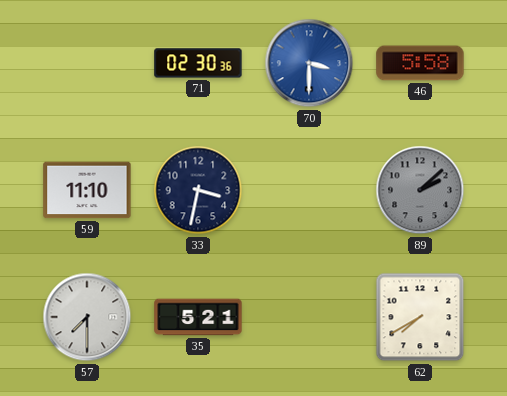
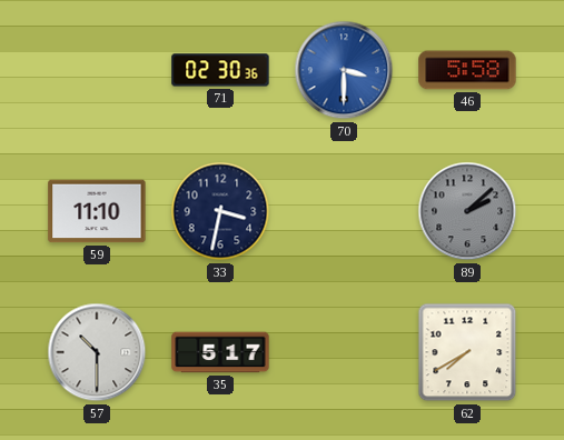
57: 7:30 -> 10:30
35: 5:21 -> 5:17
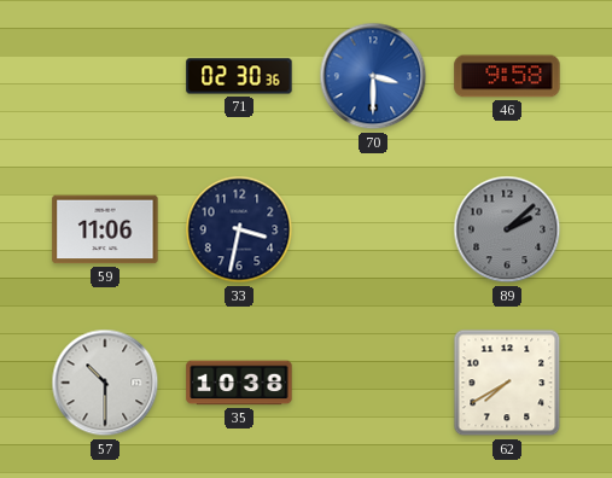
46: 5:58 -> 9:58
59: 11:10 -> 11:06
35: 5:17 -> 10:38
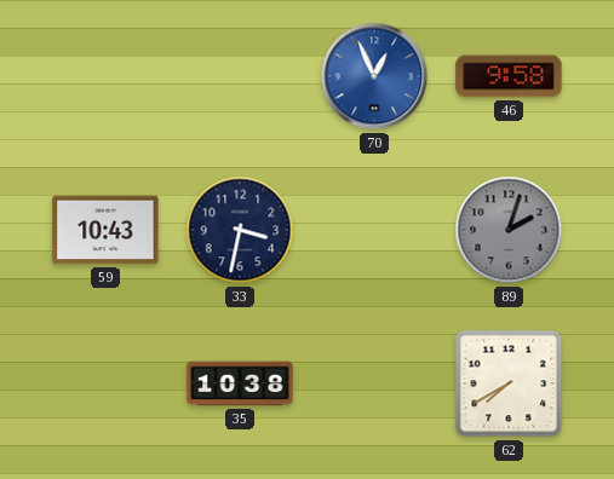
71: 02:30 -> none
70: 3:30 -> 12:56
59: 11:06 -> 10:43
89: 2:08 -> 2:03
57: 10:30 -> none
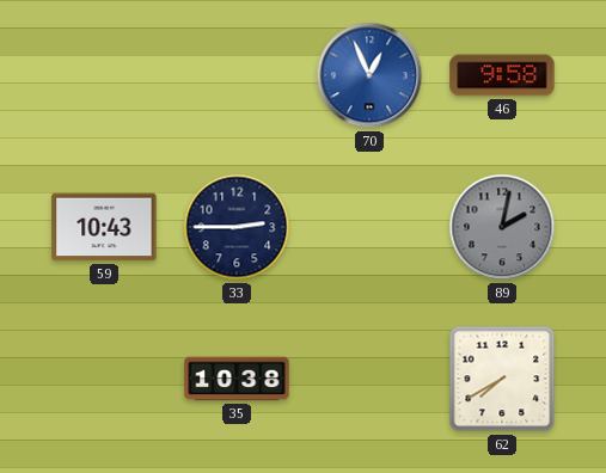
33: 3:32 -> 2:45
89: 2:03 -> 2:02
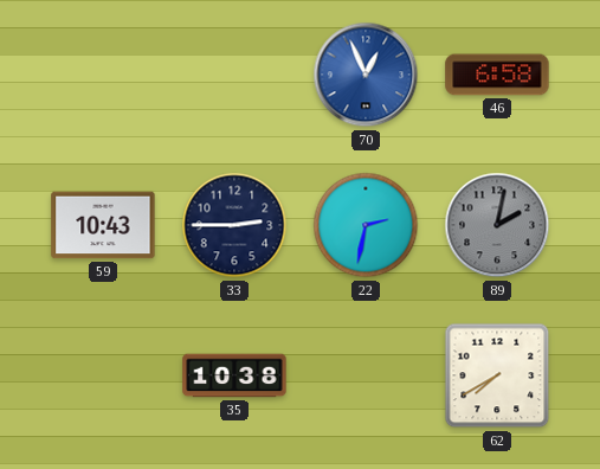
46: 9:58 -> 6:58
22: none -> 2:32
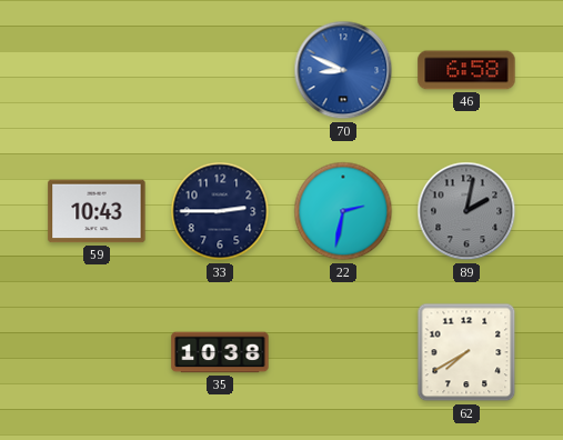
70: 12:56 -> 8:49
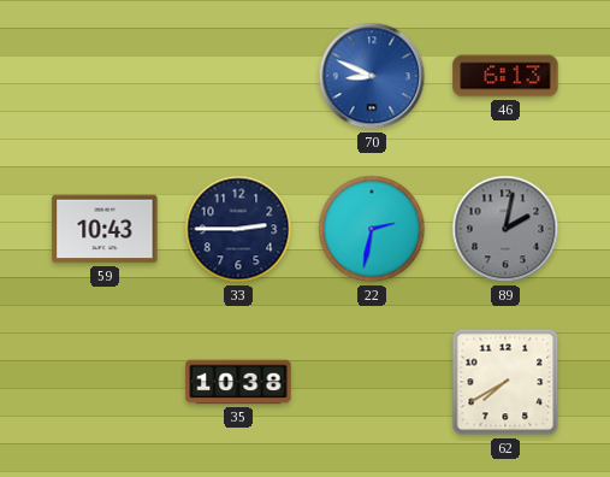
46: 6:58 -> 6:13
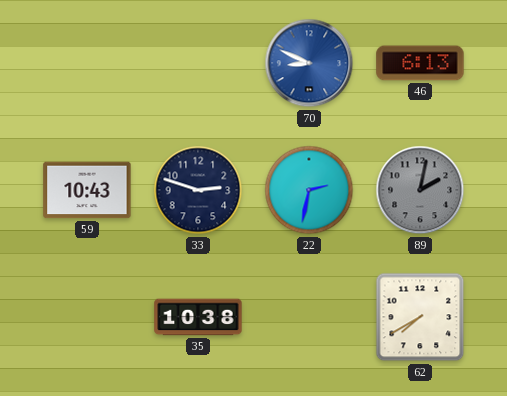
33: 2:45 -> 2:48
